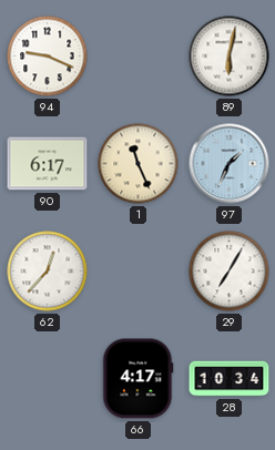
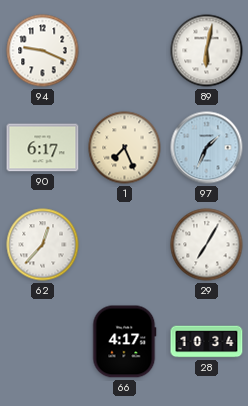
1: 11:26 -> 7:26
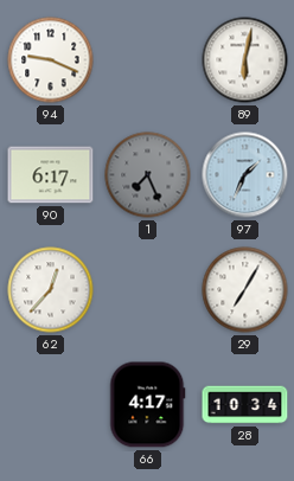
1 dial: cream -> grey
